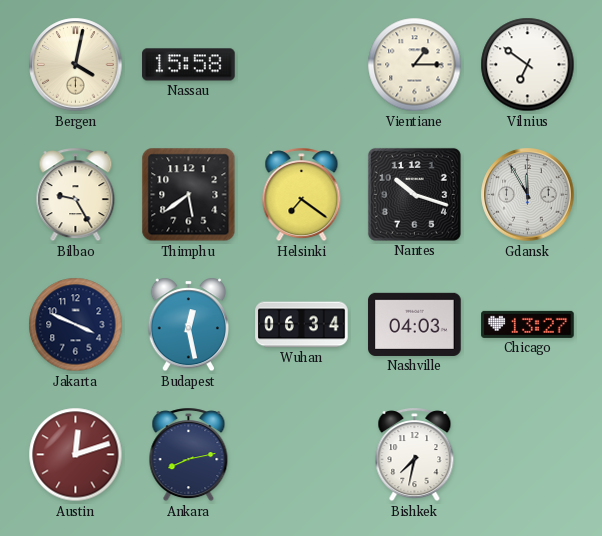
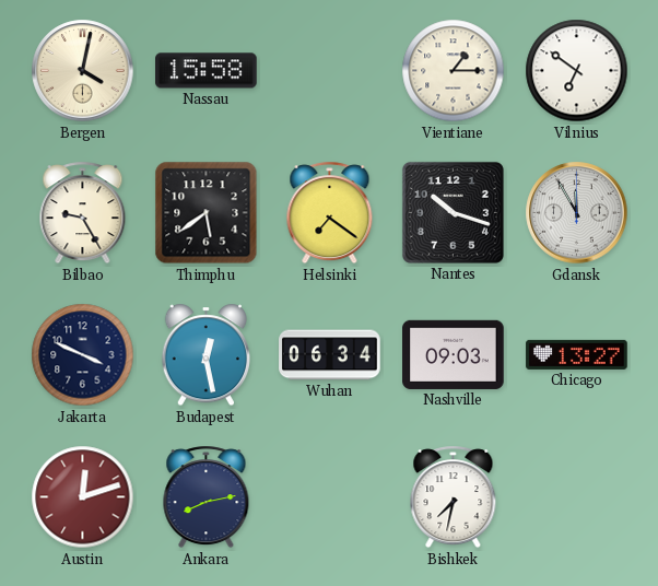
Nashville: 04:03 -> 09:03
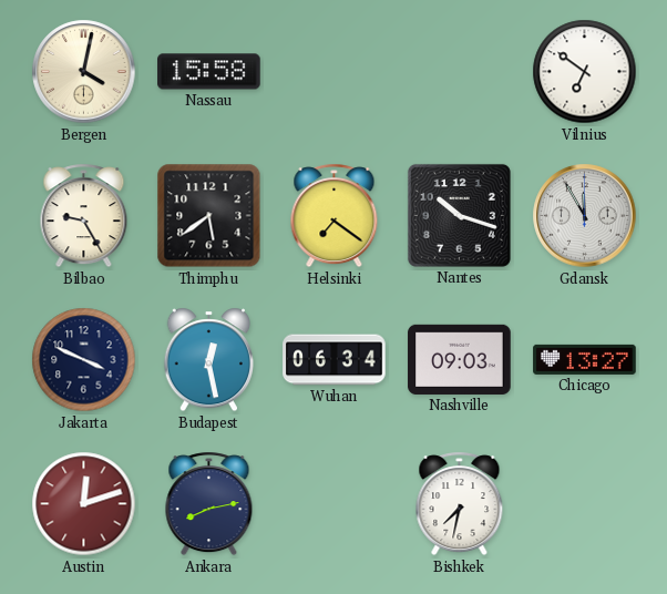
Vientiane: 1:15 -> none
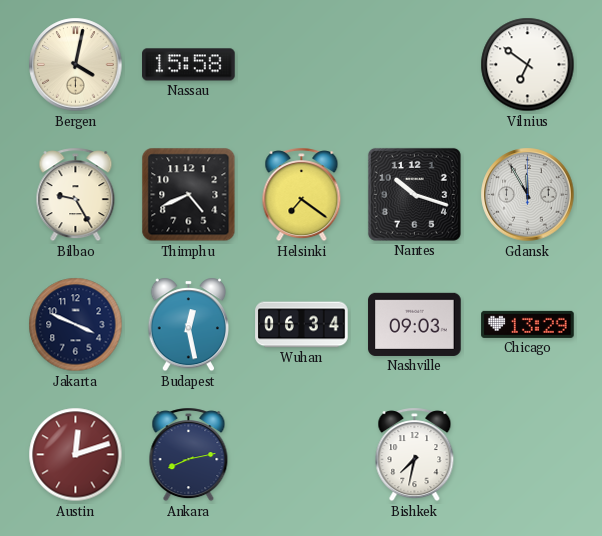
Thimphu: 5:39 -> 4:41
Chicago: 13:27 -> 13:29
